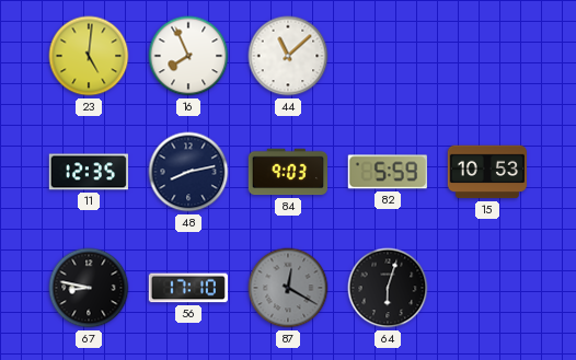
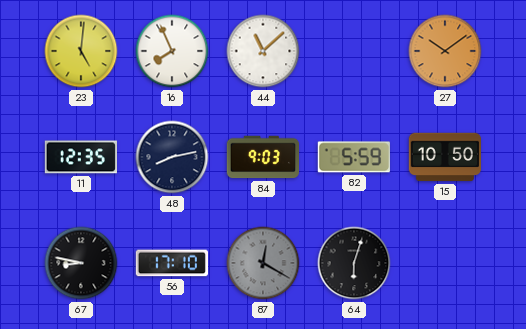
27: none -> 10:09
15: 10:53 -> 10:50
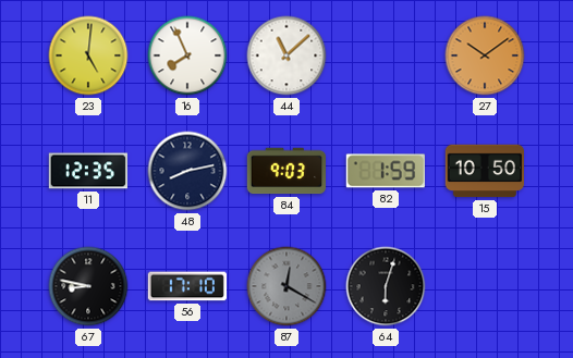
82: 5:59 -> 1:59
